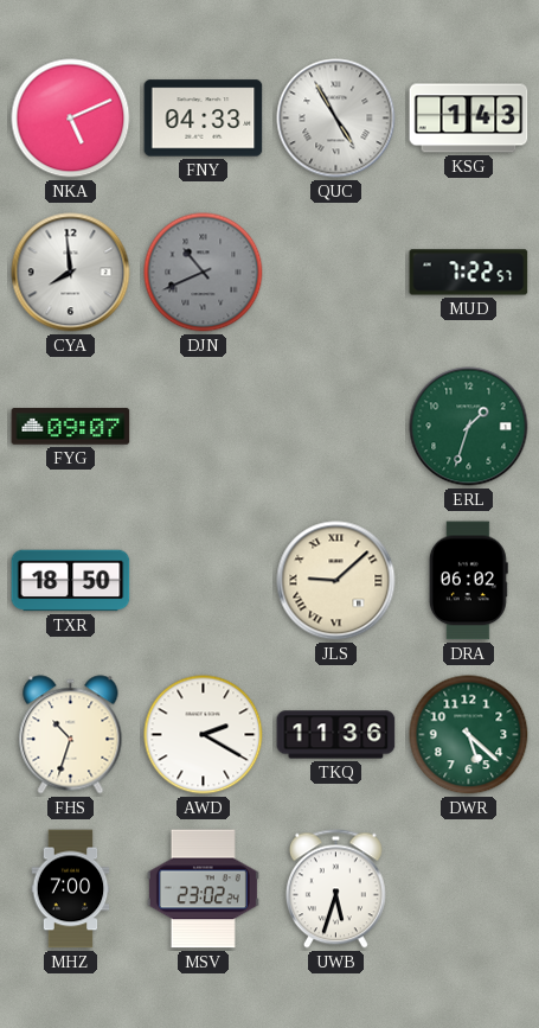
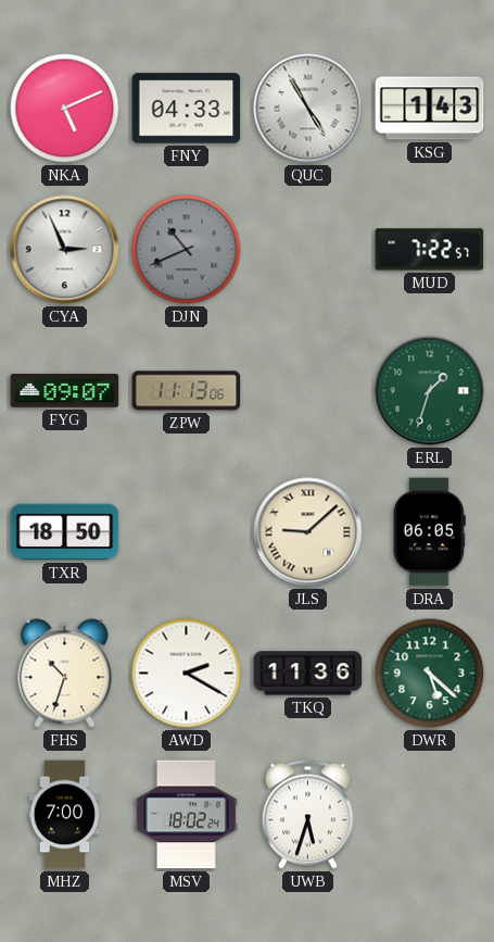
CYA: 7:59 -> 2:56
ZPW: none -> 11:13
DRA: 06:02 -> 06:05
MSV: 23:02 -> 18:02
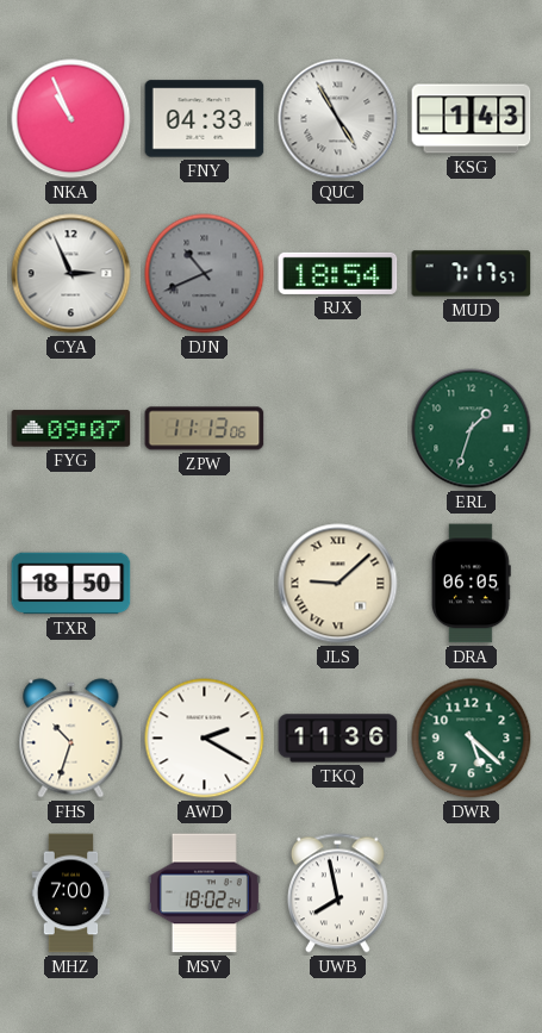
NKA: 5:11 -> 10:56
RJX: none -> 18:54
MUD: 7:22 -> 7:17
UWB: 5:33 -> 7:58
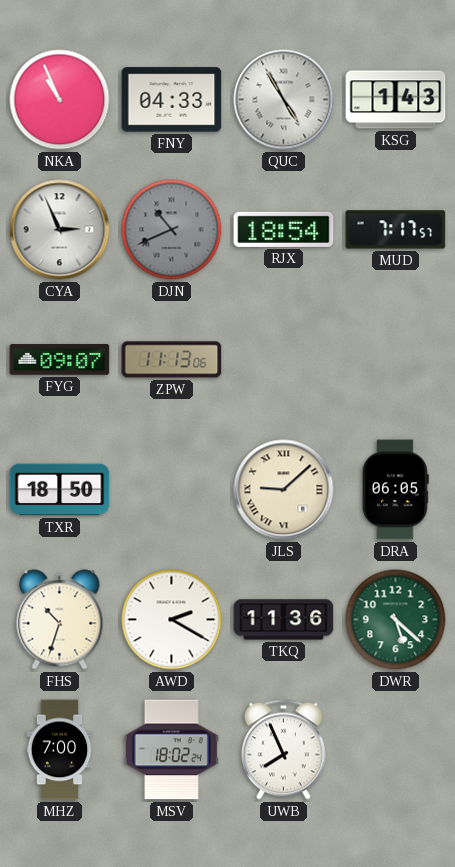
ERL: 1:33 -> none
UWB: 7:58 -> 7:56
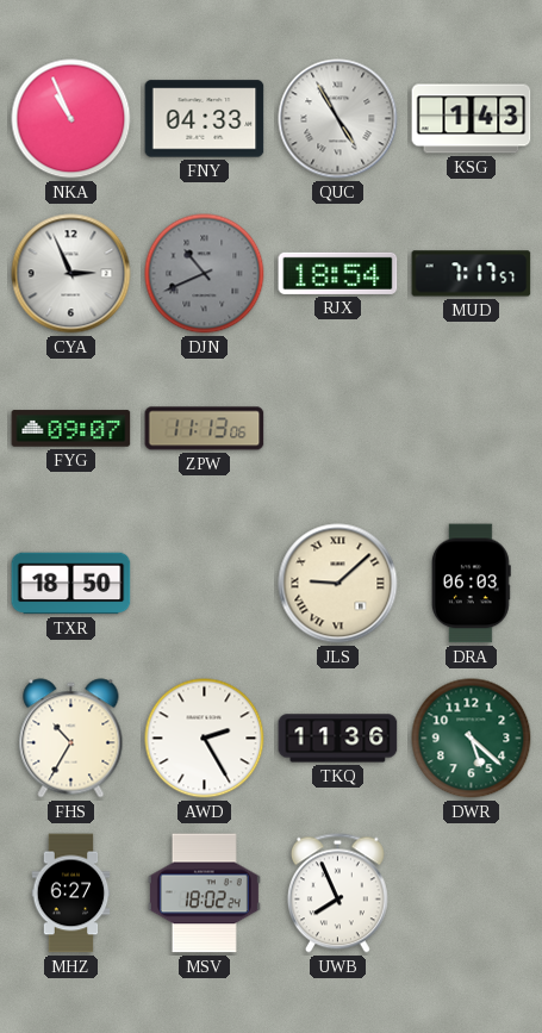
DRA: 06:05 -> 06:03
FHS: 10:33 -> 10:35
AWD: 2:20 -> 2:25
MHZ: 7:00 -> 6:27
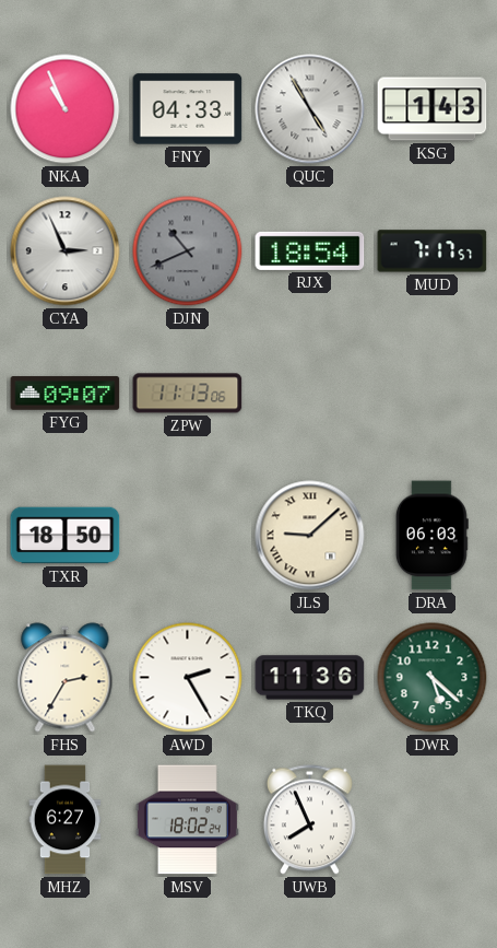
FHS: 10:35 -> 2:35
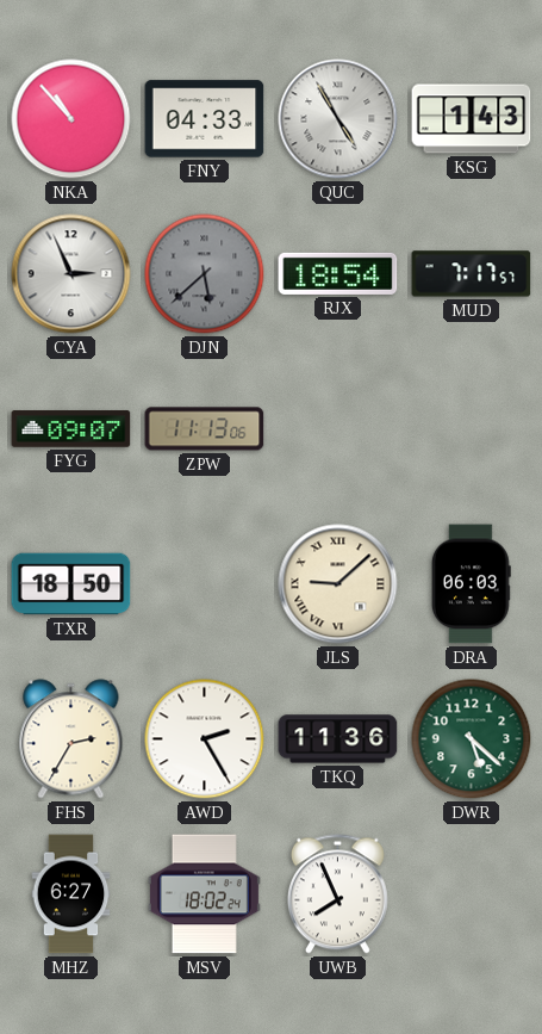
NKA: 10:56 -> 10:53
DJN: 10:41 -> 5:38
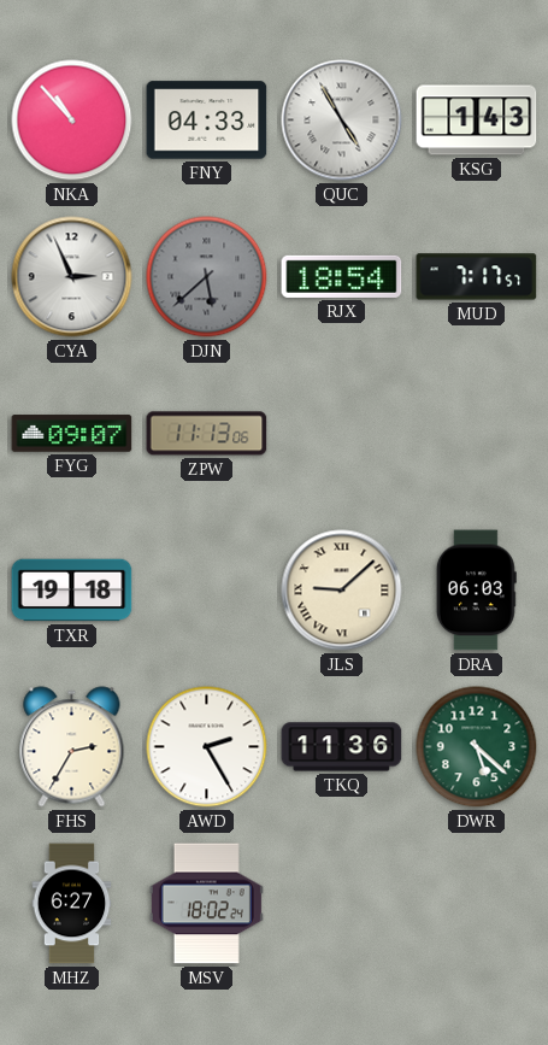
TXR: 18:50 -> 19:18
UWB: 7:56 -> none
